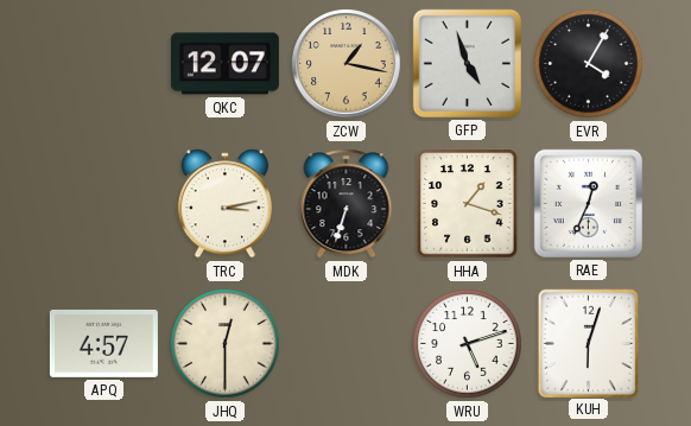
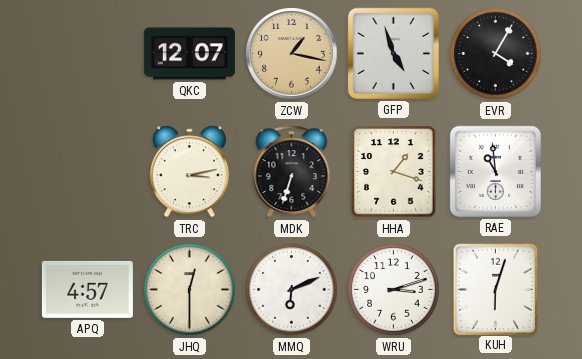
RAE: 12:34 -> 10:59
MMQ: none -> 6:11
WRU: 5:12 -> 3:12
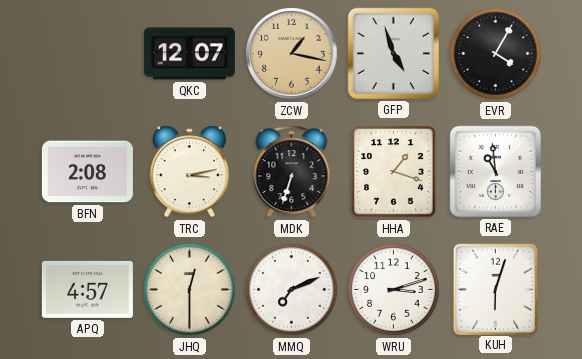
BFN: none -> 2:08
MMQ: 6:11 -> 7:11
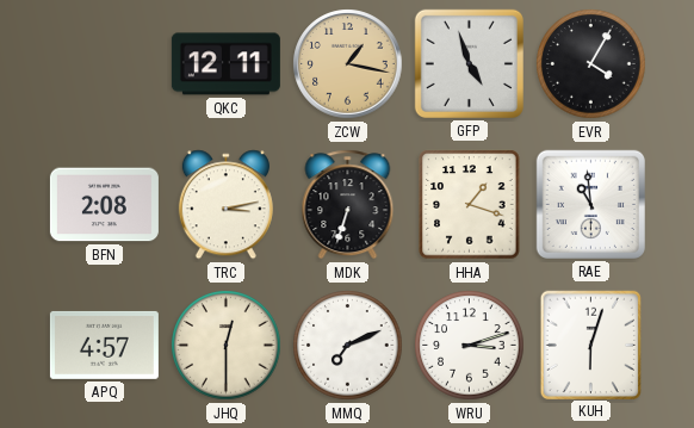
QKC: 12:07 -> 12:11
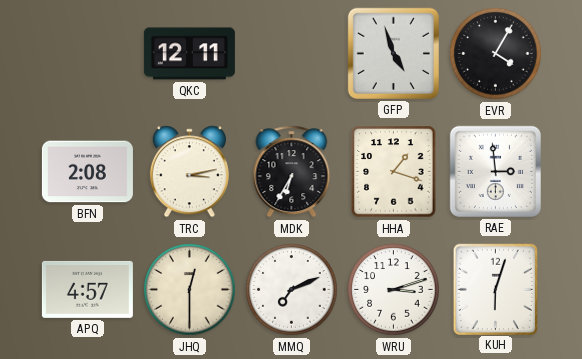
ZCW: 1:17 -> none
MDK: 6:33 -> 6:35
RAE: 10:59 -> 2:59
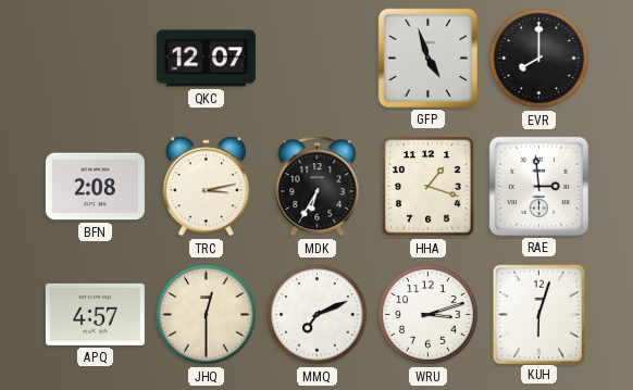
QKC: 12:11 -> 12:07
EVR: 4:05 -> 8:00
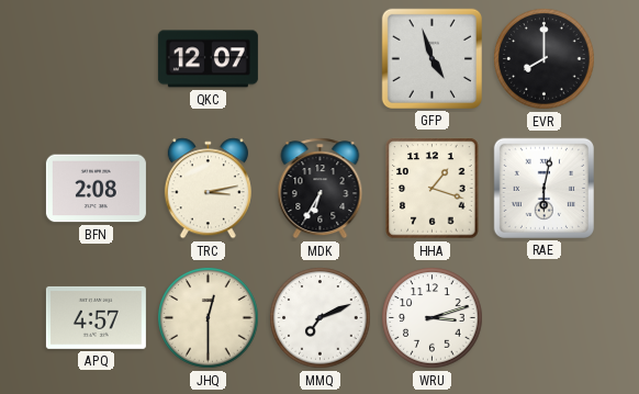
RAE: 2:59 -> 6:02
KUH: 6:03 -> none
